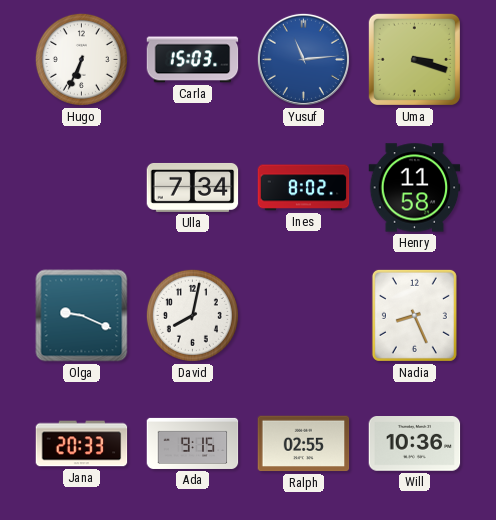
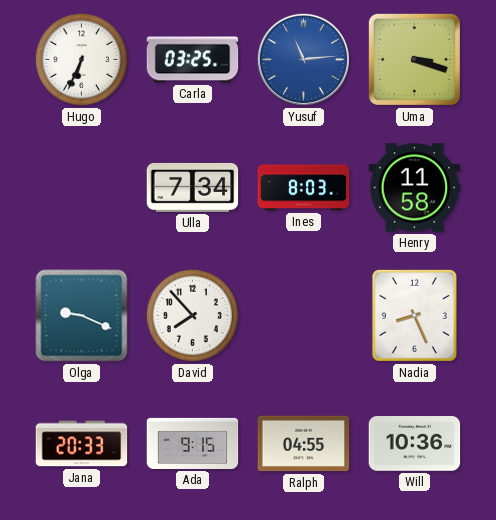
Carla: 15:03 -> 03:25
Ines: 8:02 -> 8:03
David: 8:02 -> 7:53
Ralph: 02:55 -> 04:55
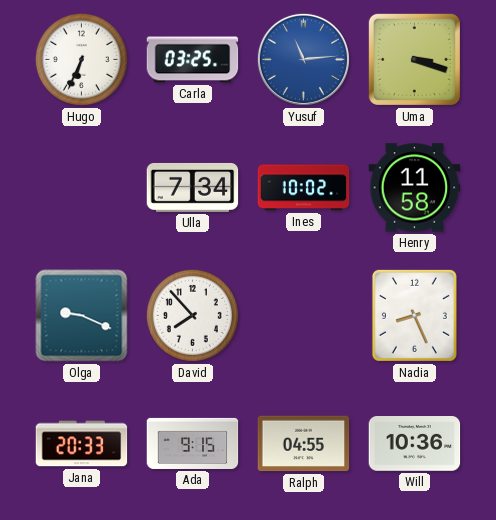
Ines: 8:03 -> 10:02
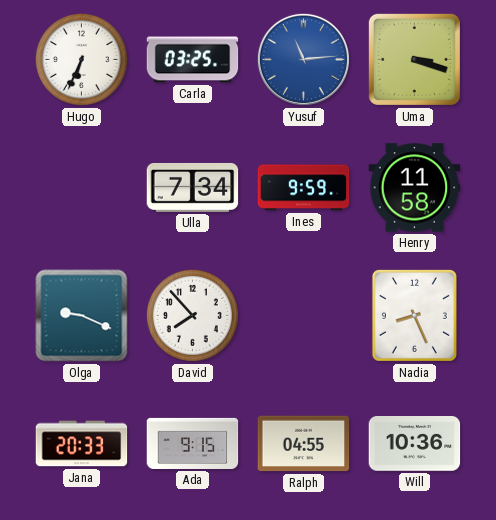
Ines: 10:02 -> 9:59
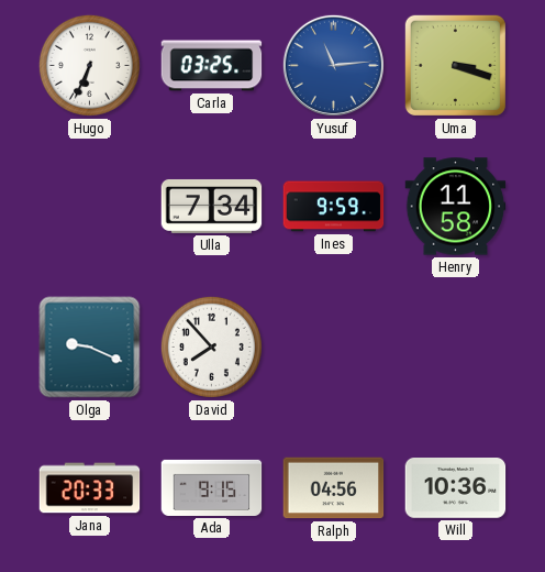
Nadia: 8:26 -> none
Ralph: 04:55 -> 04:56
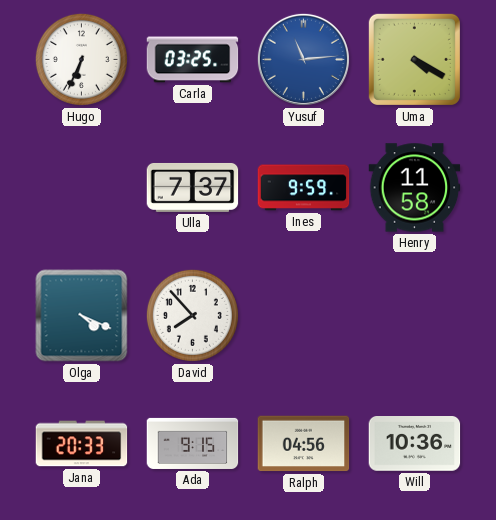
Uma: 3:18 -> 4:20
Ulla: 7:34 -> 7:37
Olga: 9:19 -> 4:19
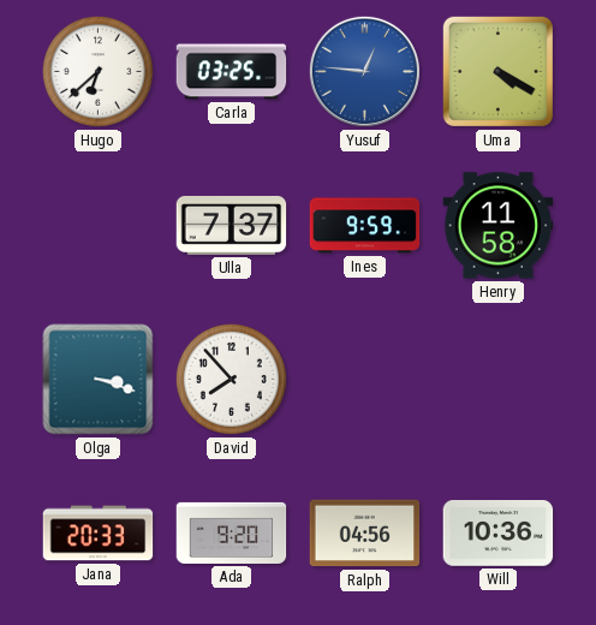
Hugo: 6:34 -> 6:38
Yusuf: 11:14 -> 12:46
Olga: 4:19 -> 3:18
Ada: 9:15 -> 9:20
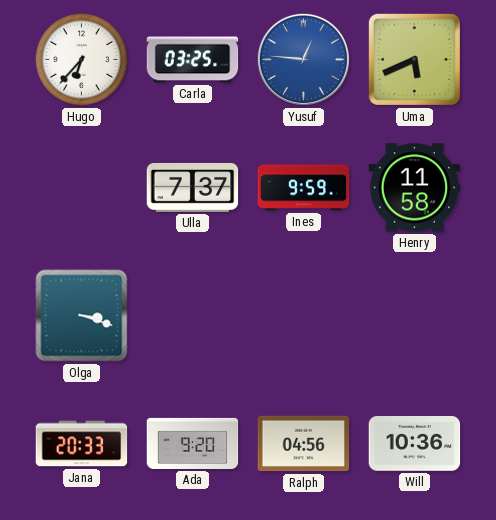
Hugo: 6:38 -> 6:37
Uma: 4:20 -> 5:41
David: 7:53 -> none
